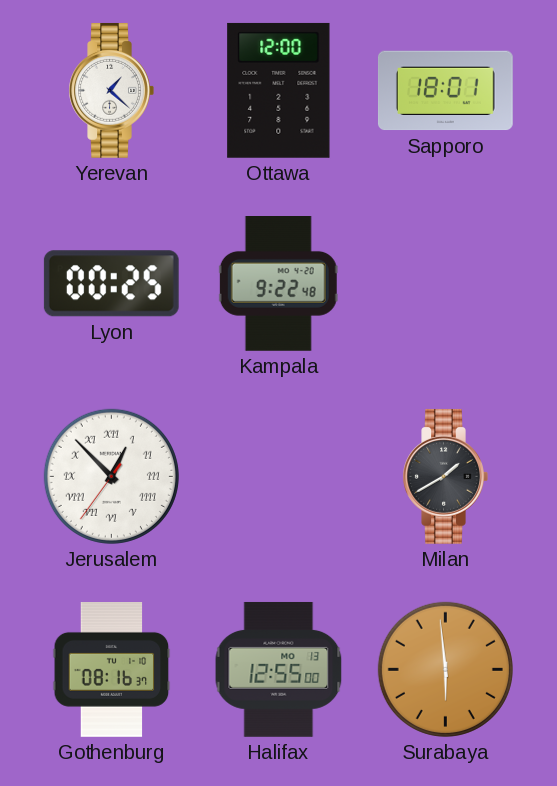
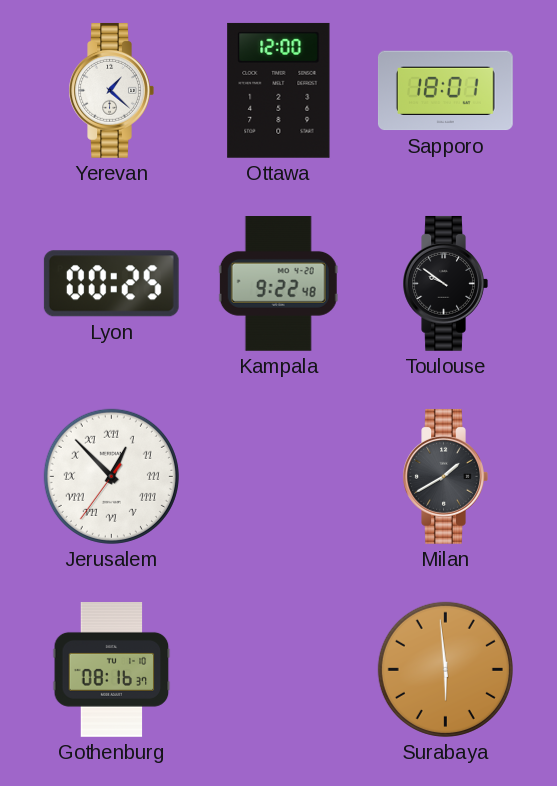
Toulouse: none -> 9:51
Halifax: 12:55 -> none
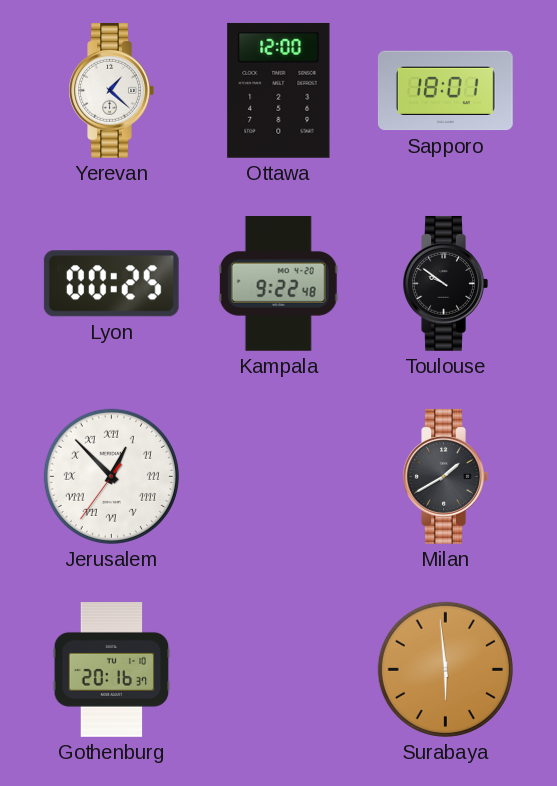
Gothenburg: 08:16 -> 20:16
